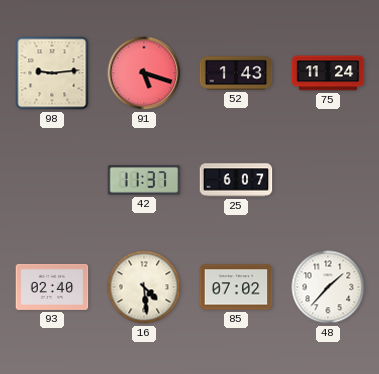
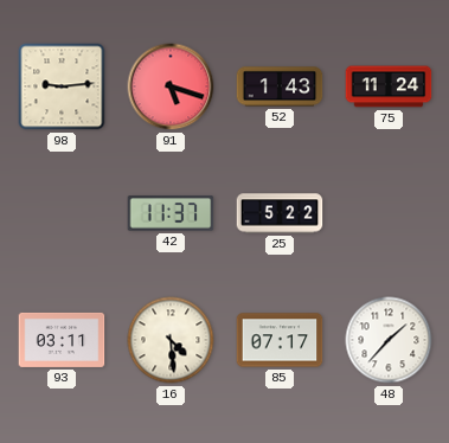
25: 6:07 -> 5:22
93: 02:40 -> 03:11
85: 07:02 -> 07:17
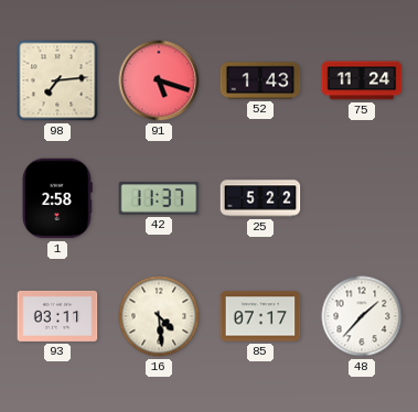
98: 9:14 -> 7:14
1: none -> 2:58
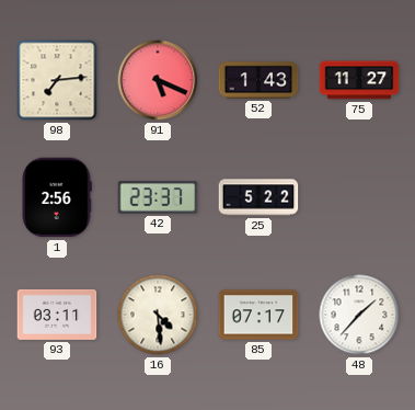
91: 5:18 -> 5:19
75: 11:24 -> 11:27
1: 2:58 -> 2:56
42: 11:37 -> 23:37
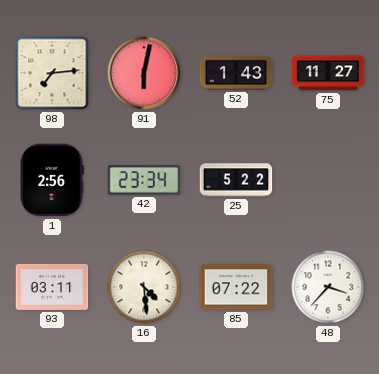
91: 5:19 -> 6:02
42: 23:37 -> 23:34
85: 07:17 -> 07:22
48: 1:37 -> 3:37
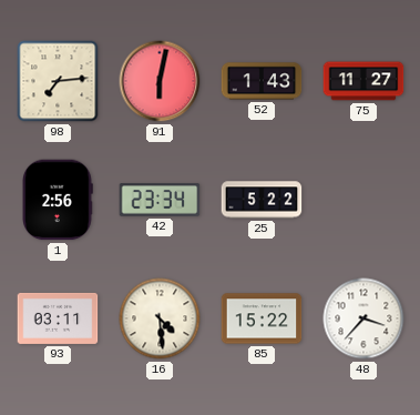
85: 07:22 -> 15:22
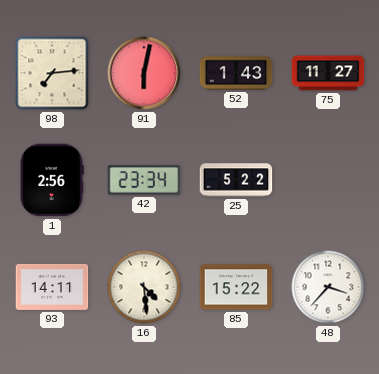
93: 03:11 -> 14:11
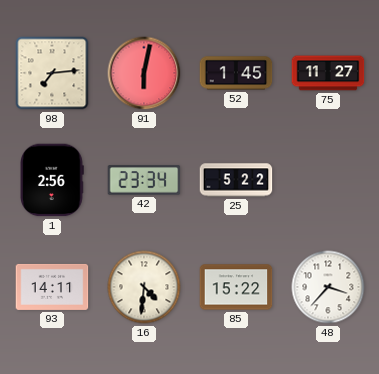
52: 1:43 -> 1:45
16: 4:29 -> 4:31
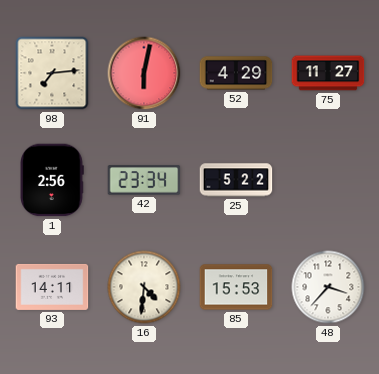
52: 1:45 -> 4:29
85: 15:22 -> 15:53
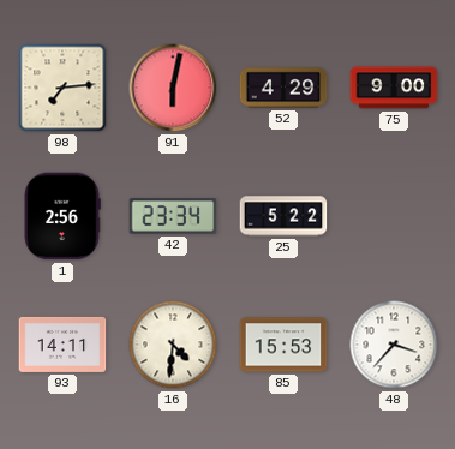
75: 11:27 -> 9:00
